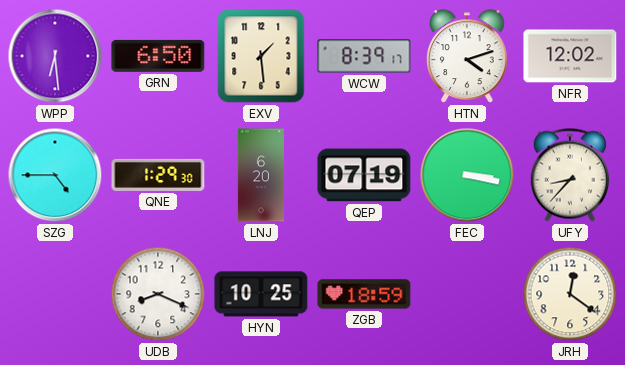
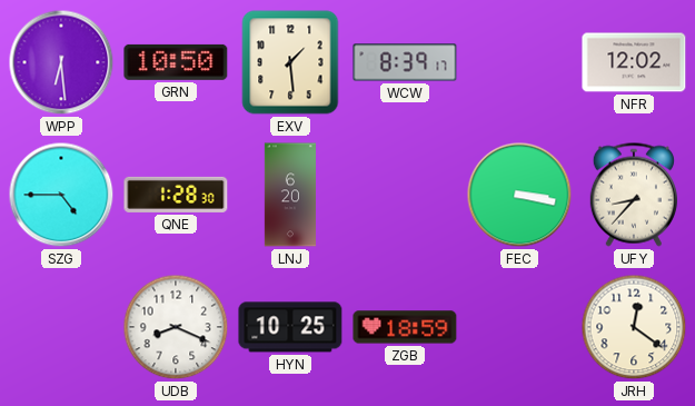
GRN: 6:50 -> 10:50
HTN: 4:12 -> none
QNE: 1:29 -> 1:28
QEP: 07:19 -> none
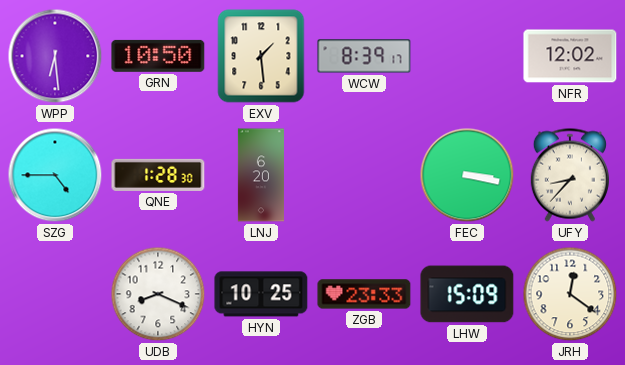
ZGB: 18:59 -> 23:33
LHW: none -> 15:09
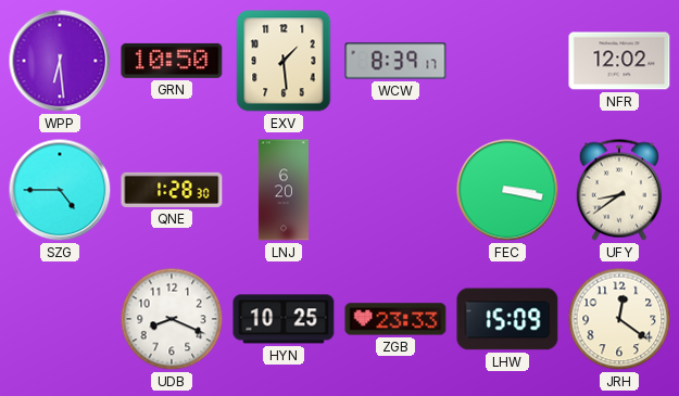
UFY: 8:37 -> 8:39
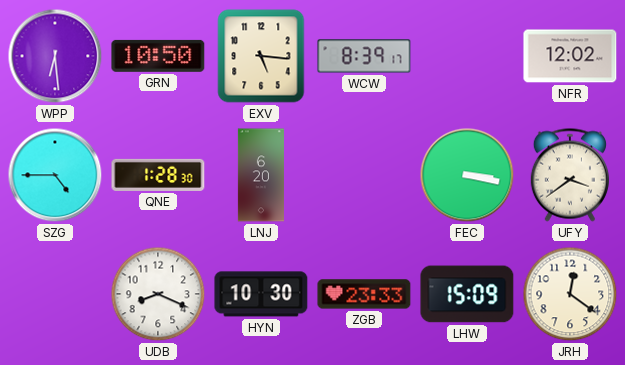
EXV: 1:29 -> 5:16
UFY: 8:39 -> 3:39
HYN: 10:25 -> 10:30
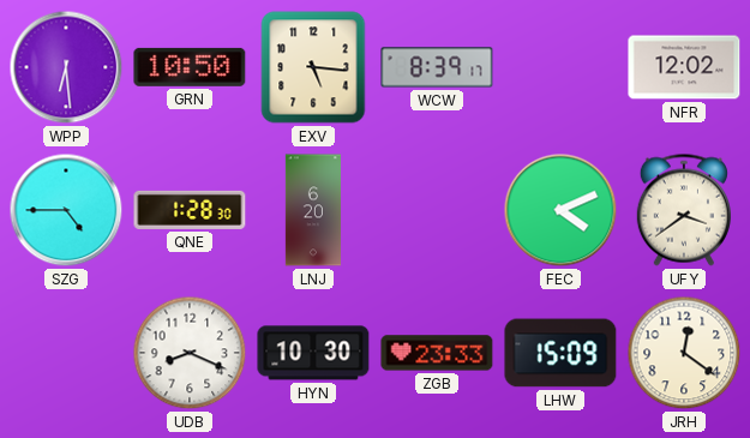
FEC: 3:17 -> 4:11
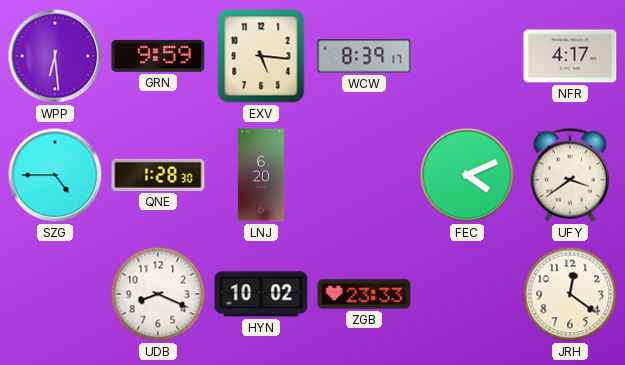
GRN: 10:50 -> 9:59
NFR: 12:02 -> 4:17
HYN: 10:30 -> 10:02
LHW: 15:09 -> none
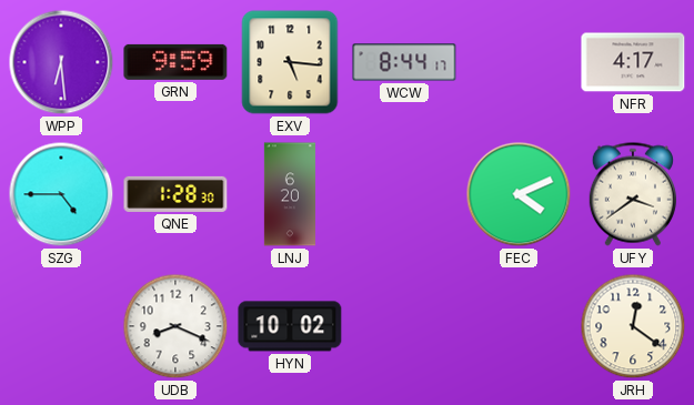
WCW: 8:39 -> 8:44
ZGB: 23:33 -> none
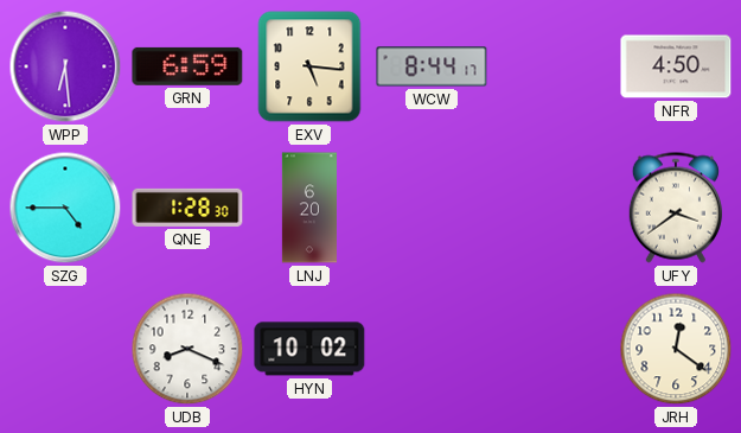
GRN: 9:59 -> 6:59
NFR: 4:17 -> 4:50
FEC: 4:11 -> none
